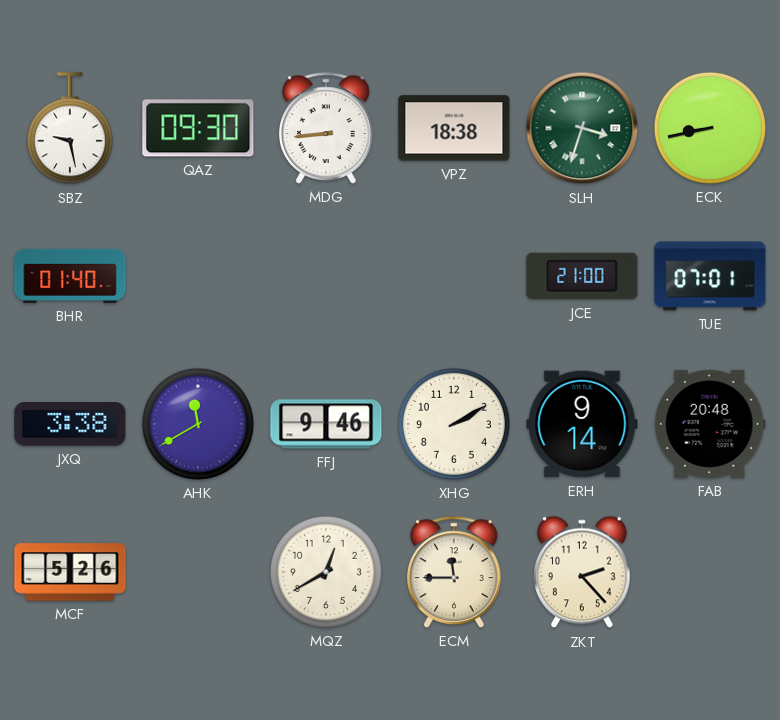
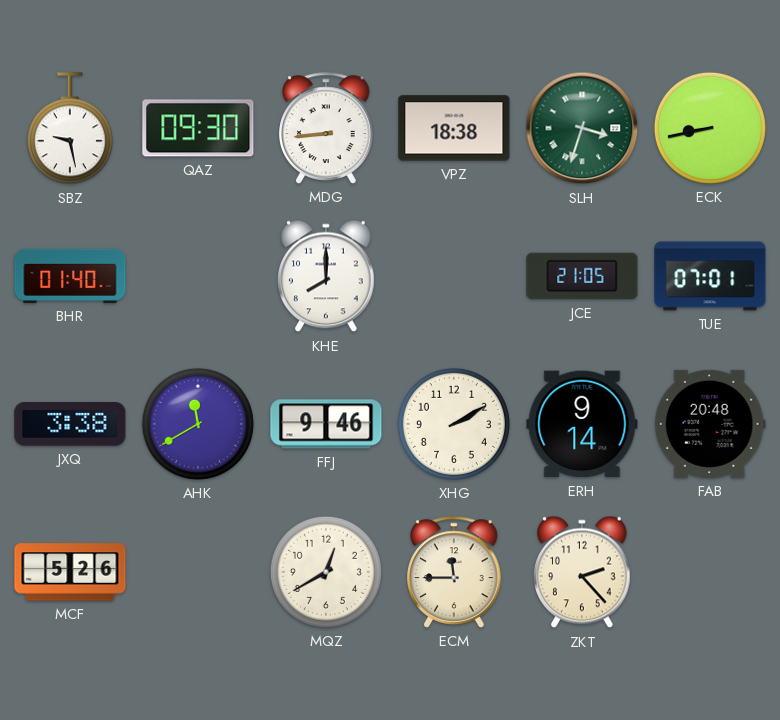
KHE: none -> 8:00
JCE: 21:00 -> 21:05
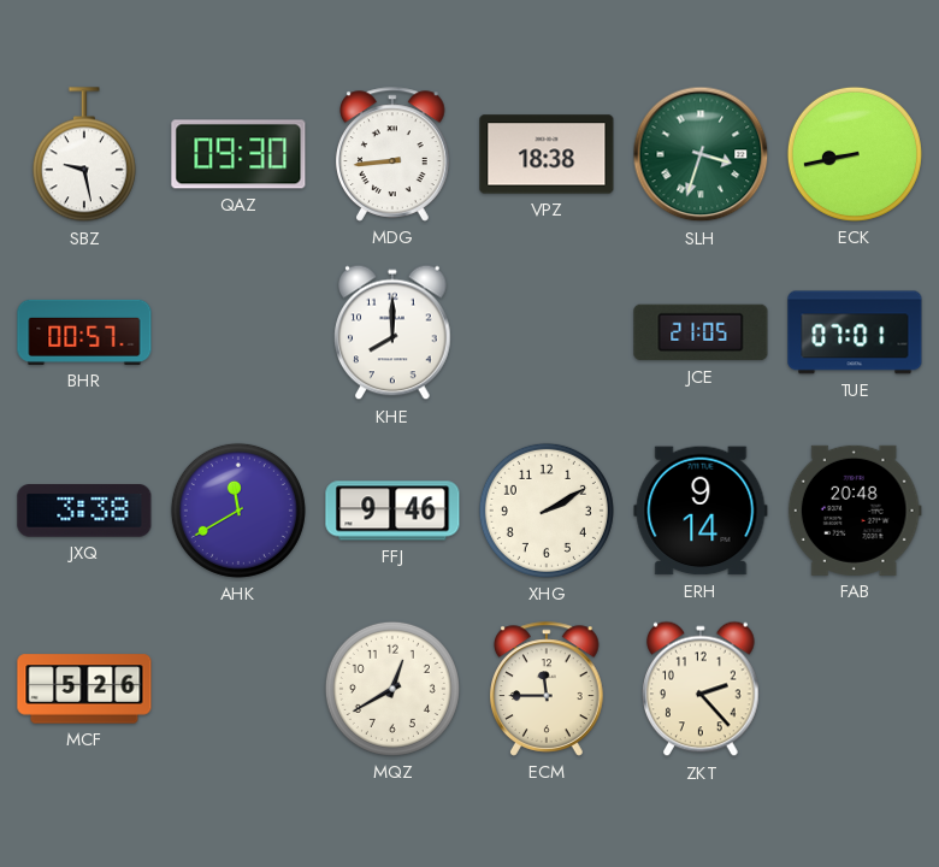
BHR: 01:40 -> 00:57
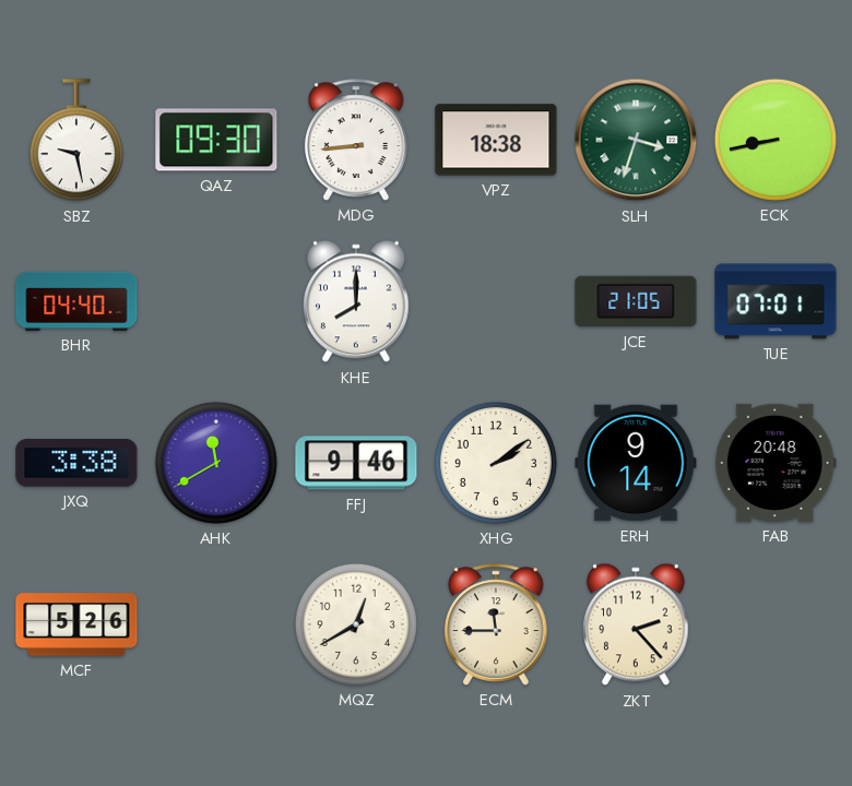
BHR: 00:57 -> 04:40
XHG: 2:10 -> 2:09
